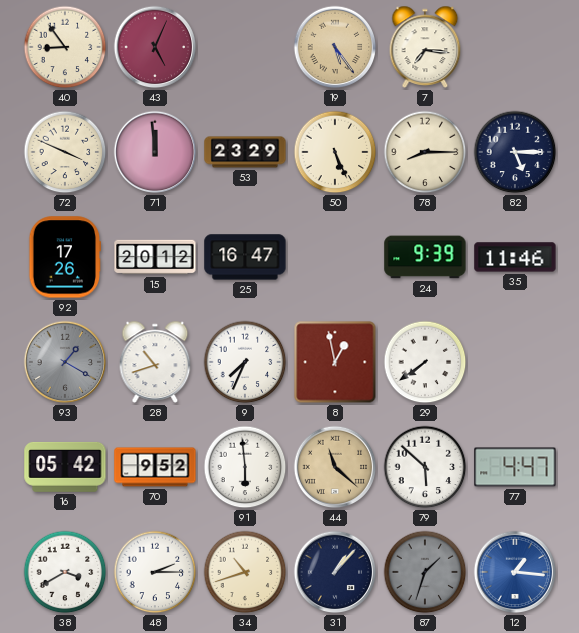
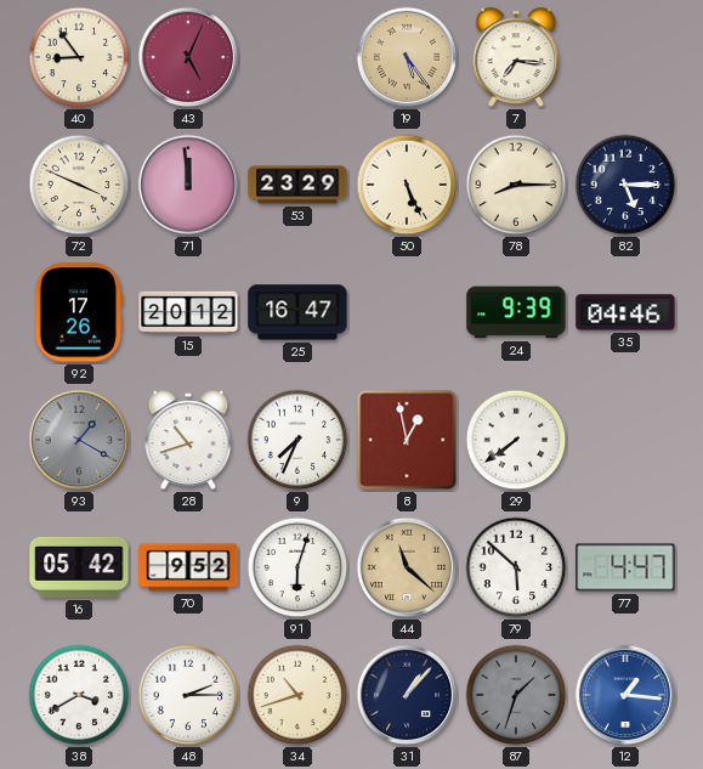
35: 11:46 -> 04:46
91: 5:59 -> 6:03
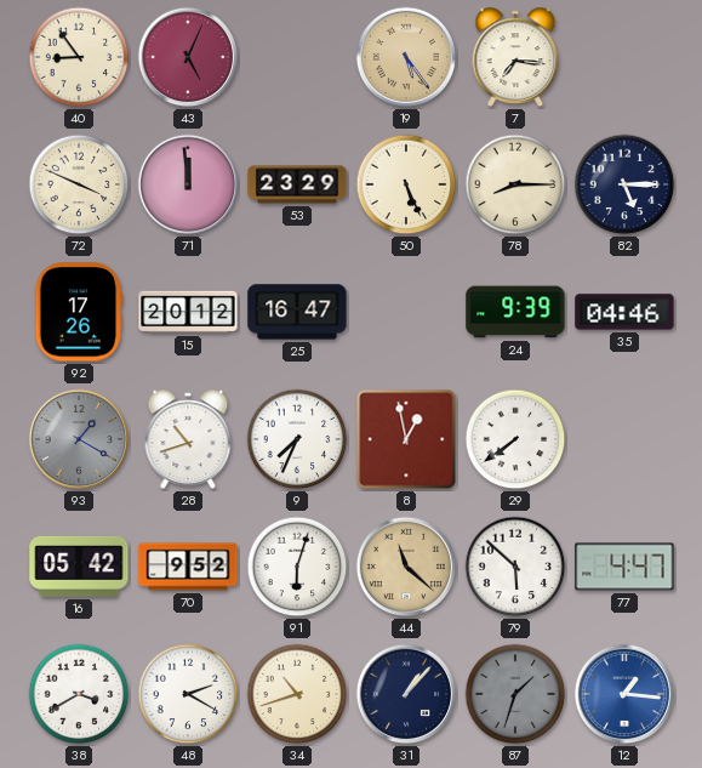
48: 2:15 -> 2:20
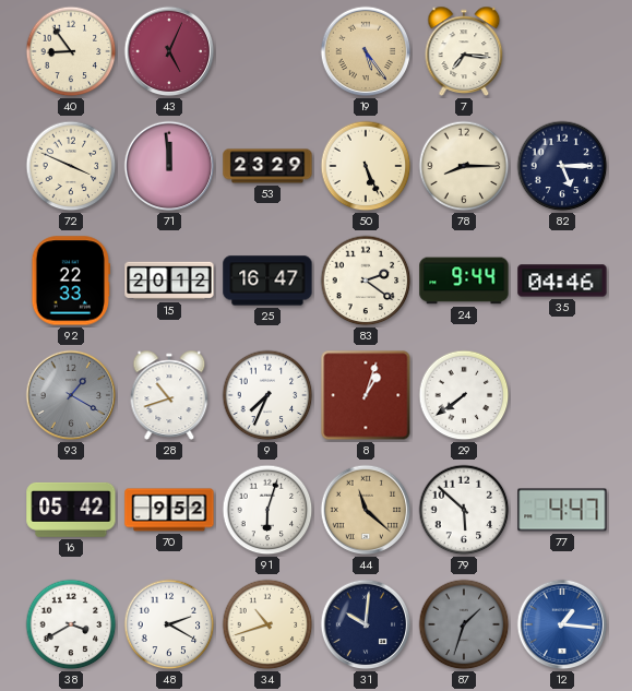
92: 17:26 -> 22:33
83: none -> 2:21
24: 9:39 -> 9:44
8: 12:58 -> 1:03
31: 1:07 -> 10:01
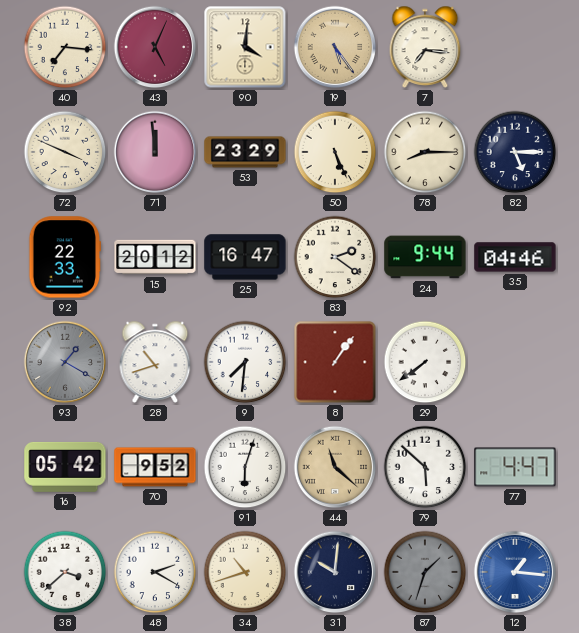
40: 8:54 -> 7:16
90: none -> 4:01
9: 7:34 -> 7:31
8: 1:03 -> 1:06
38: 3:40 -> 3:38
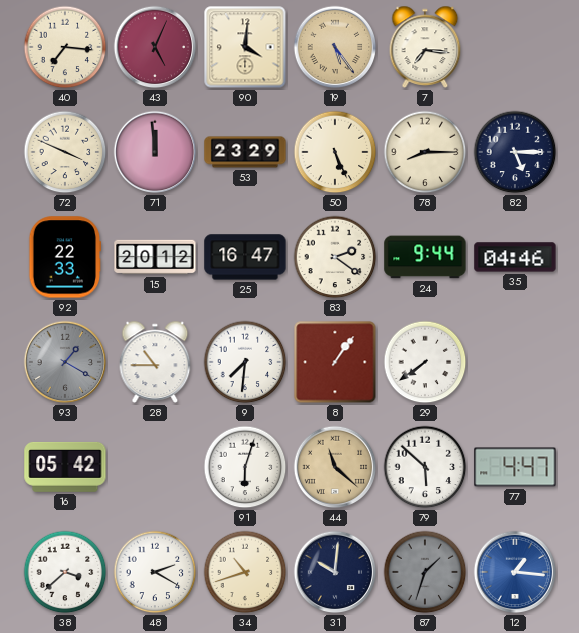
28: 10:42 -> 10:45
70: 9:52 -> none
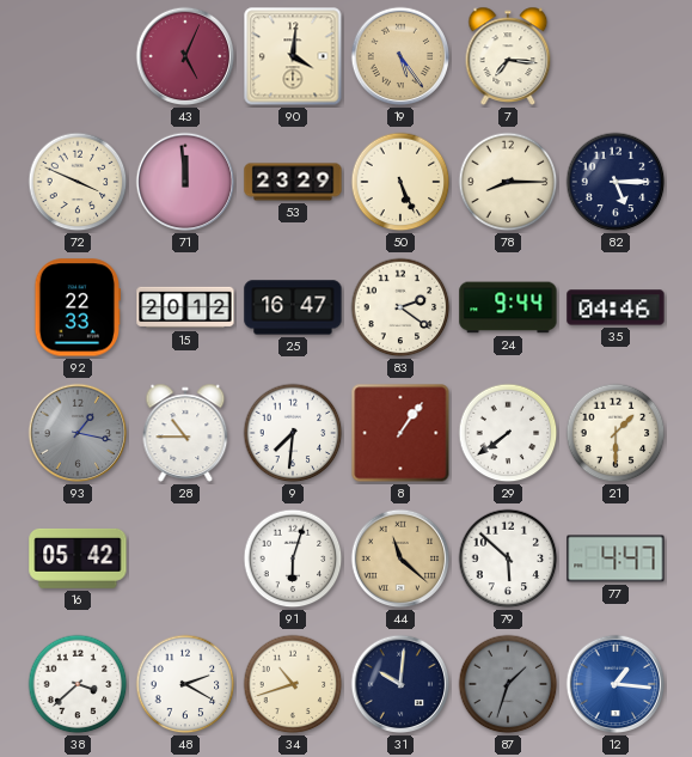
40: 7:16 -> none
93: 1:20 -> 1:17
21: none -> 1:30
